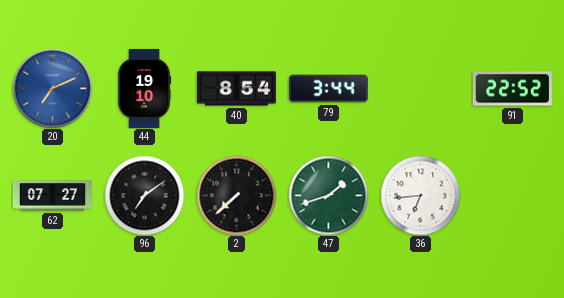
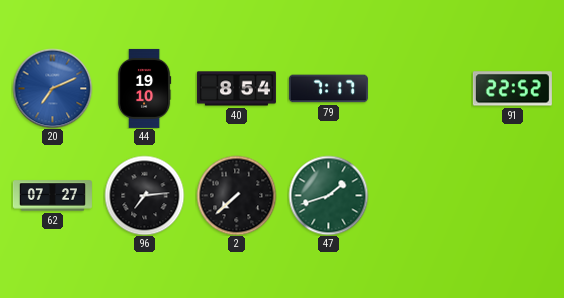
79: 3:44 -> 7:17
96: 7:09 -> 7:14
36: 6:44 -> none
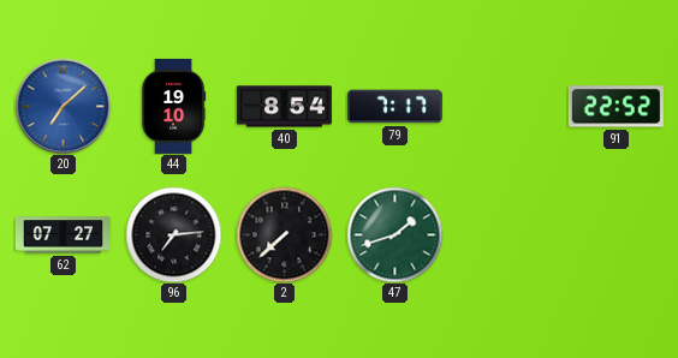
20: 7:11 -> 7:08
